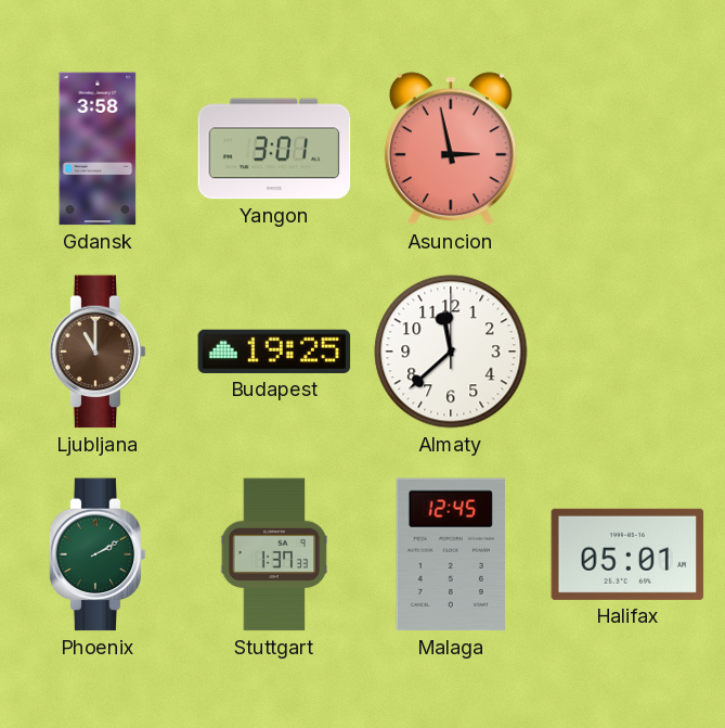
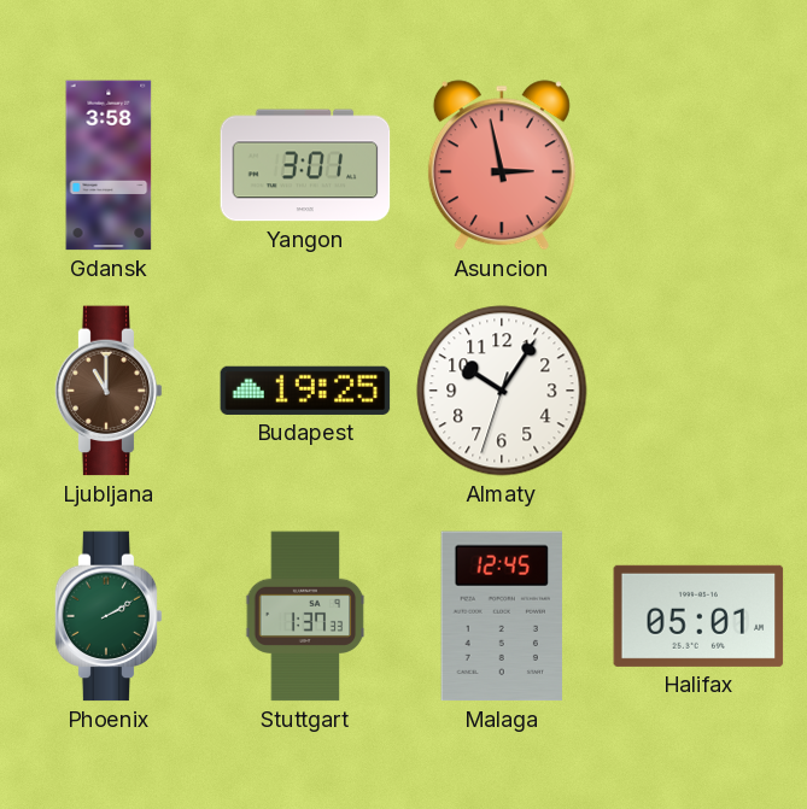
Almaty: 11:38 -> 10:05
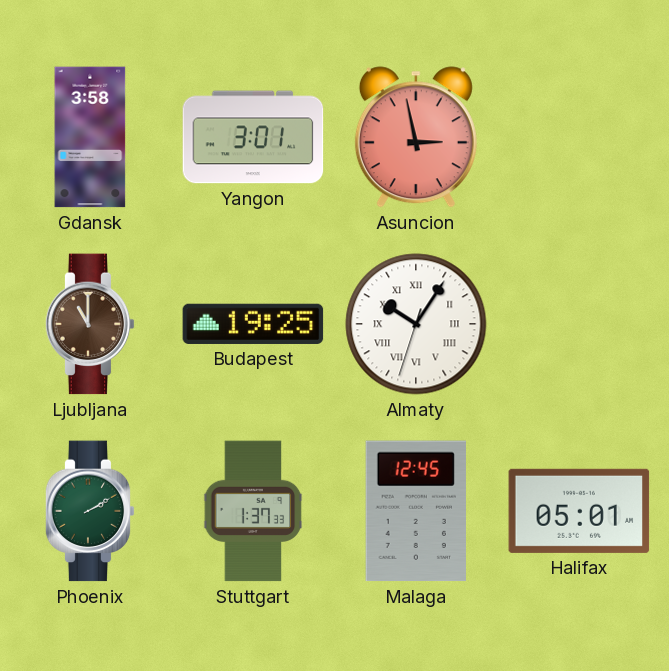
Almaty numerals: Arabic -> Roman
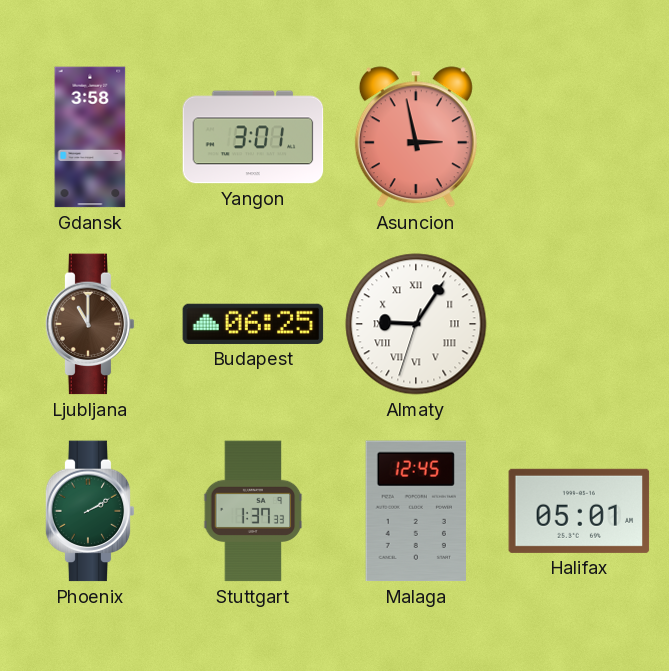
Budapest: 19:25 -> 06:25
Almaty: 10:05 -> 9:05
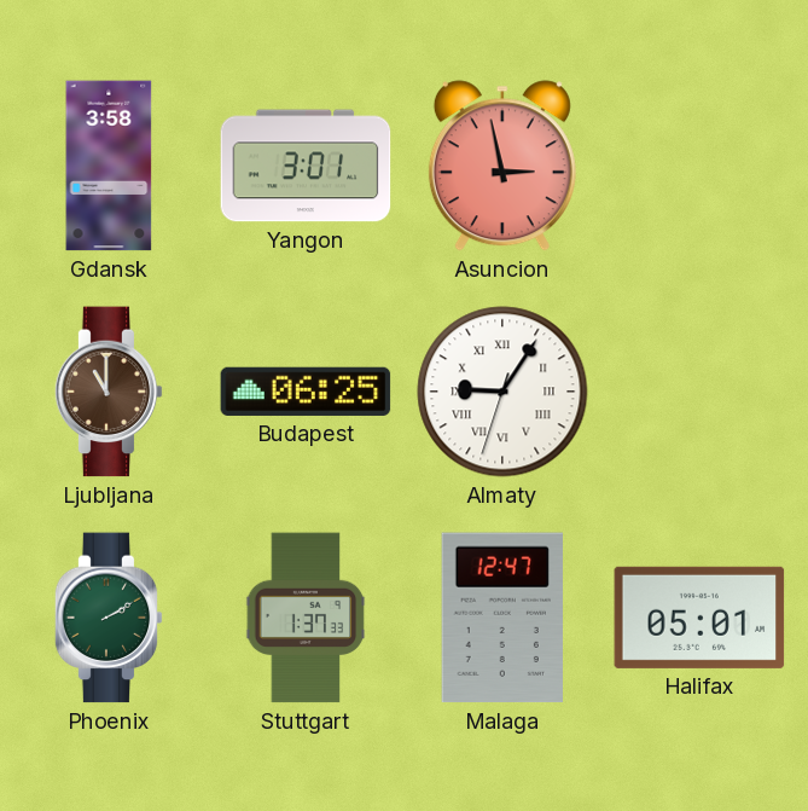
Malaga: 12:45 -> 12:47
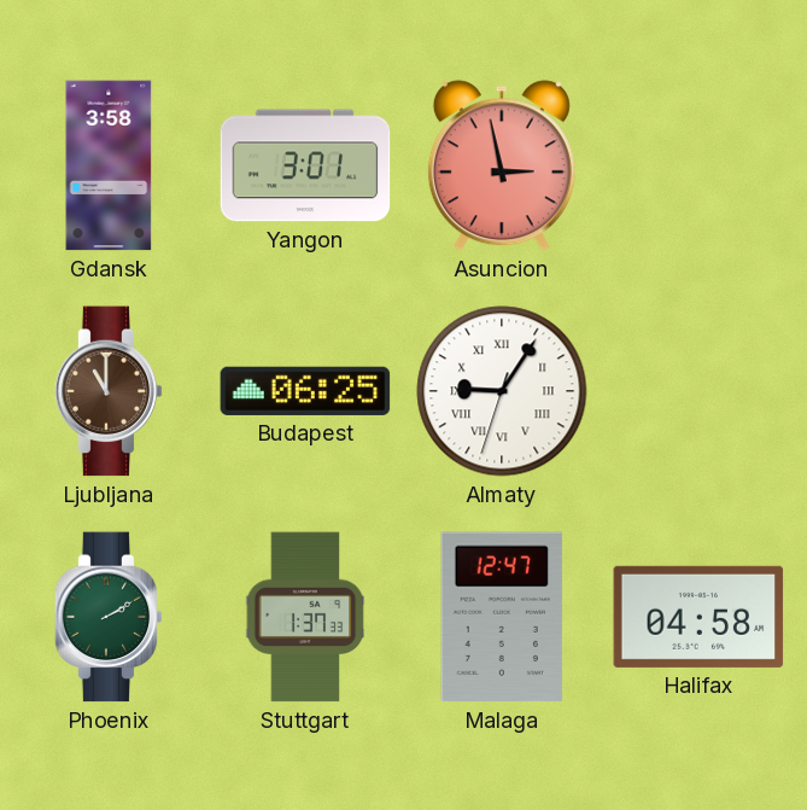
Halifax: 05:01 -> 04:58
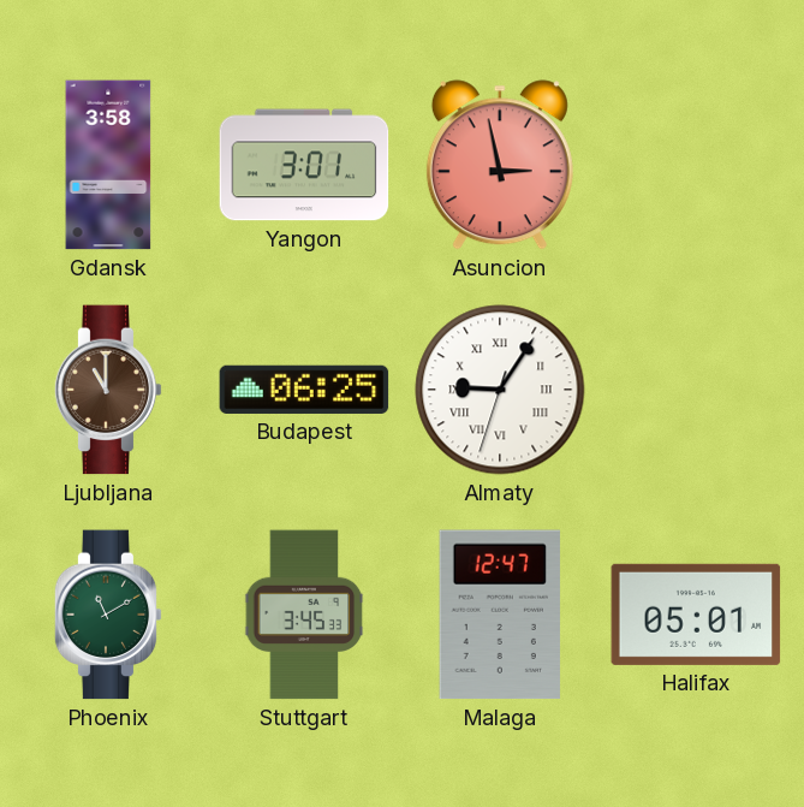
Phoenix: 2:10 -> 11:10
Stuttgart: 1:37 -> 3:45
Halifax: 04:58 -> 05:01
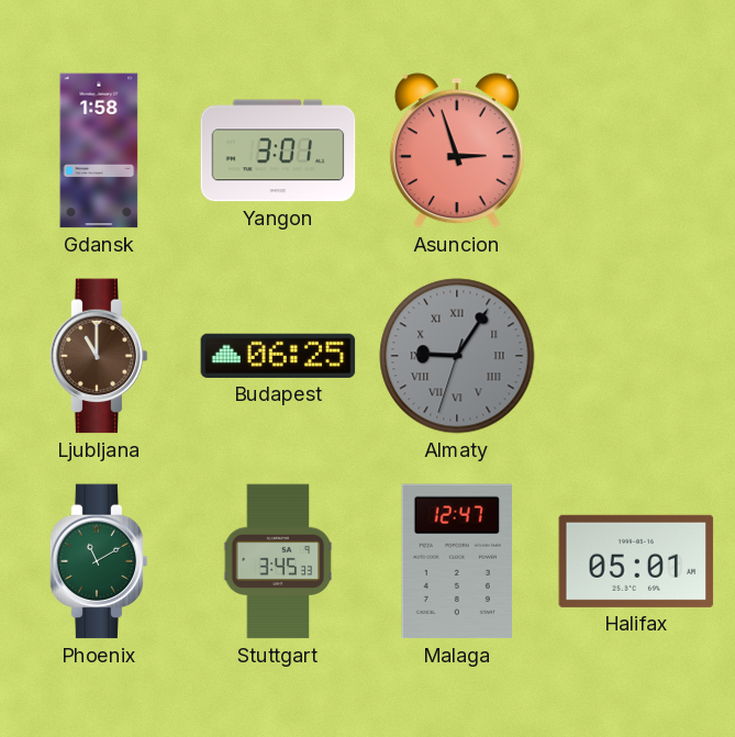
Gdansk: 3:58 -> 1:58
Asuncion: 2:58 -> 2:57
Almaty dial: white -> grey
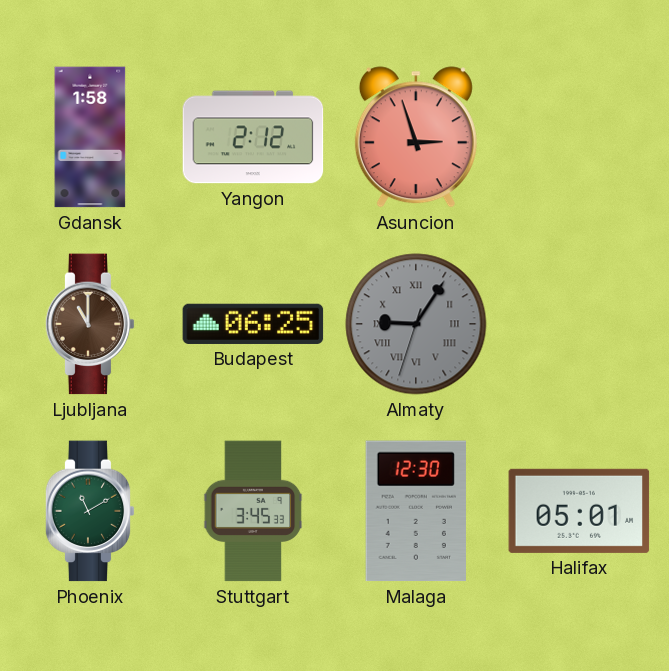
Yangon: 3:01 -> 2:12
Malaga: 12:47 -> 12:30
